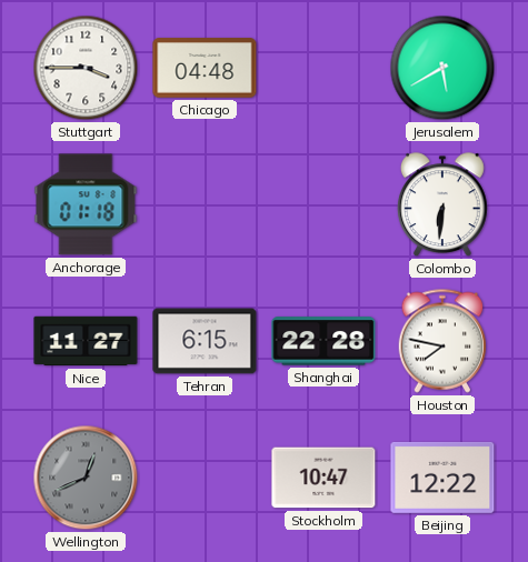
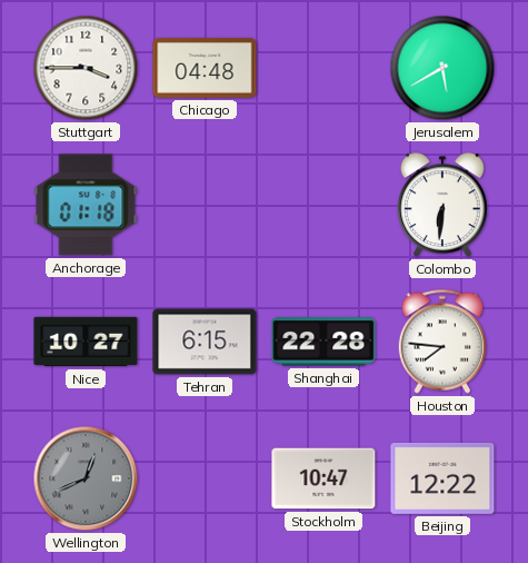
Nice: 11:27 -> 10:27
Houston: 7:47 -> 7:46
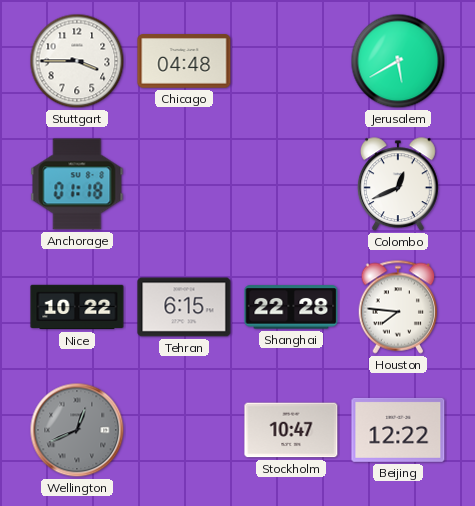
Colombo: 6:31 -> 12:41
Nice: 10:27 -> 10:22
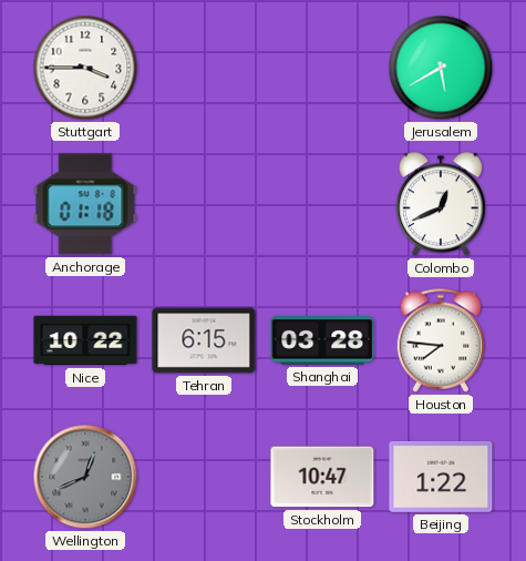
Chicago: 04:48 -> none
Shanghai: 22:28 -> 03:28
Beijing: 12:22 -> 1:22
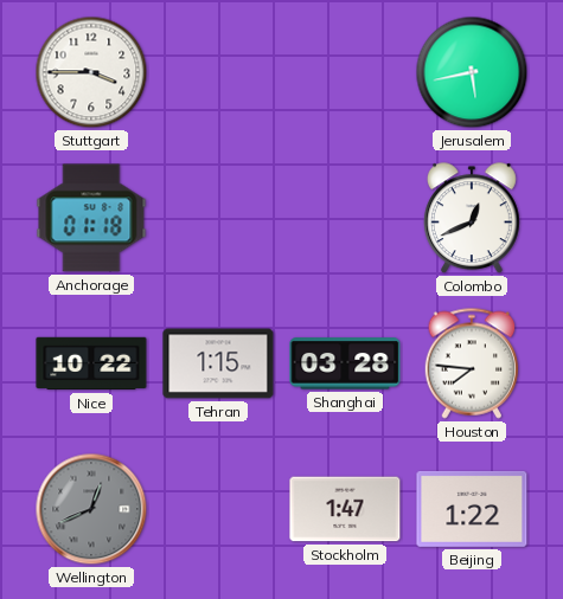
Jerusalem: 5:40 -> 5:43
Tehran: 6:15 -> 1:15
Stockholm: 10:47 -> 1:47
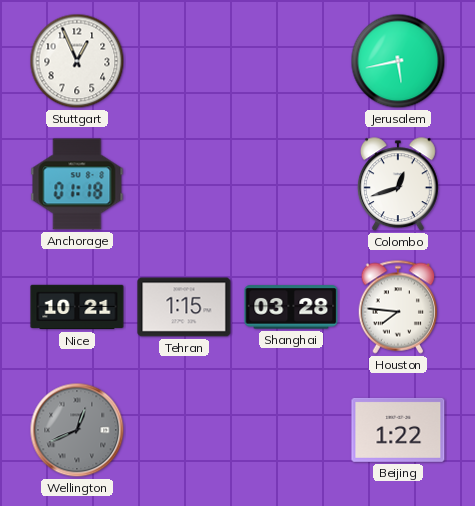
Stuttgart: 3:45 -> 12:56
Colombo: 12:41 -> 12:42
Nice: 10:22 -> 10:21
Stockholm: 1:47 -> none
